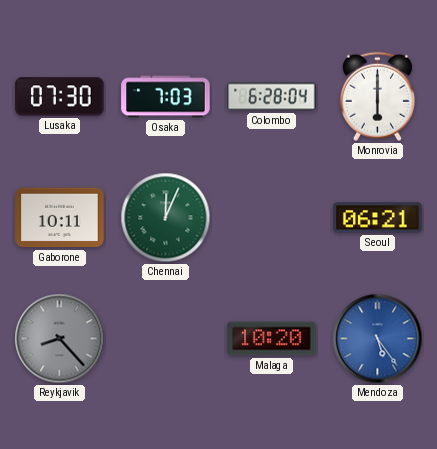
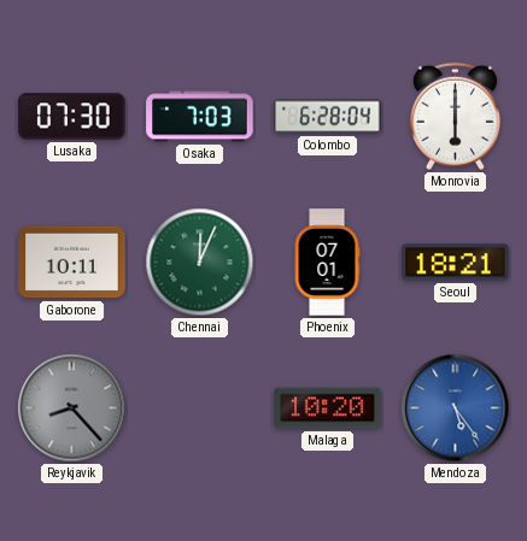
Phoenix: none -> 07:01
Seoul: 06:21 -> 18:21
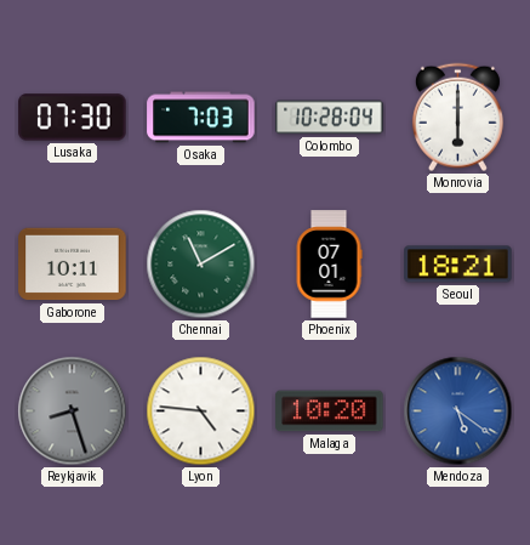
Colombo: 6:28 -> 10:28
Chennai: 12:04 -> 11:10
Reykjavik: 8:23 -> 8:27
Lyon: none -> 4:46
Mendoza: 5:24 -> 5:21
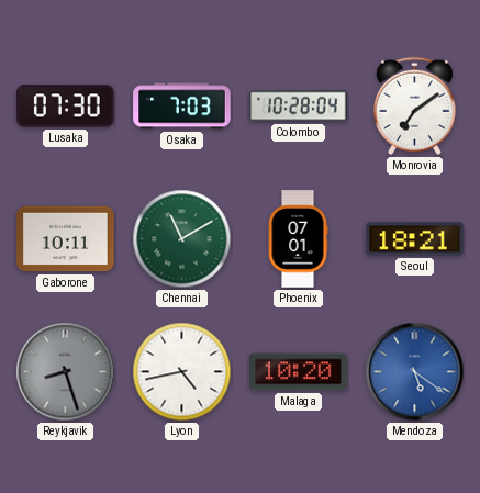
Monrovia: 6:00 -> 7:09
Lyon: 4:46 -> 4:43
